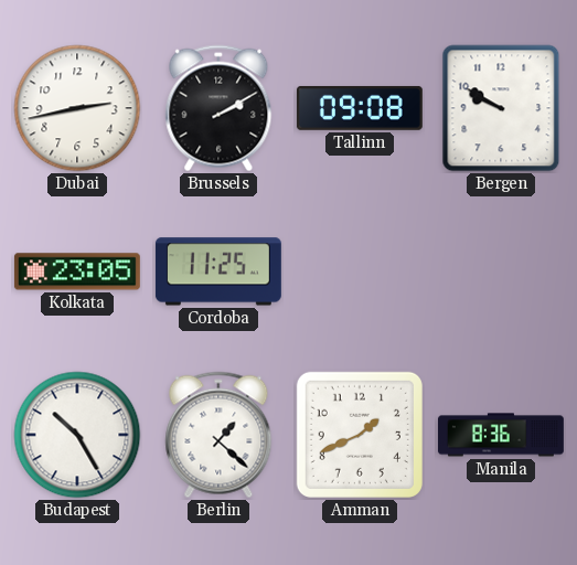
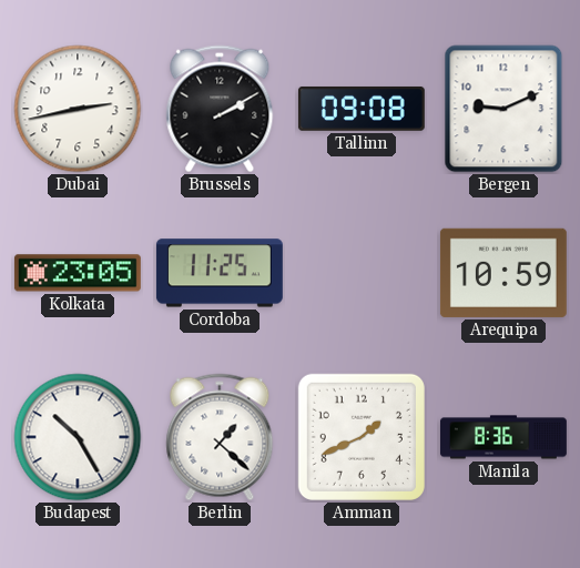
Bergen: 9:50 -> 9:11
Arequipa: none -> 10:59
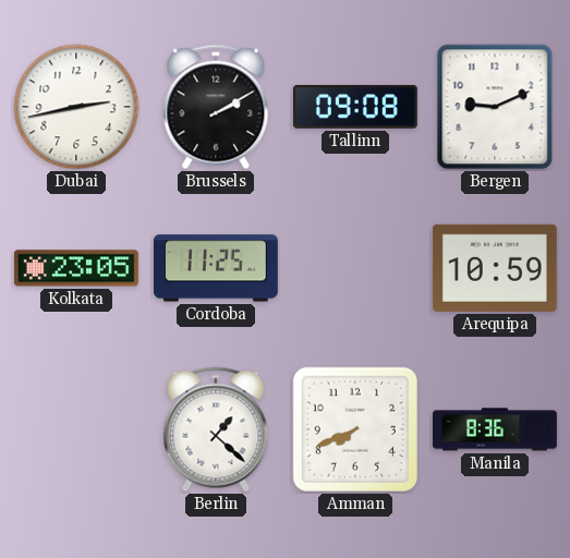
Budapest: 10:25 -> none
Amman: 1:41 -> 7:41
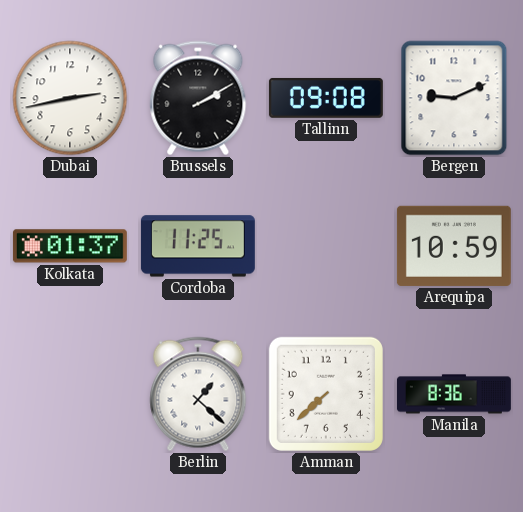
Kolkata: 23:05 -> 01:37
Amman: 7:41 -> 7:38
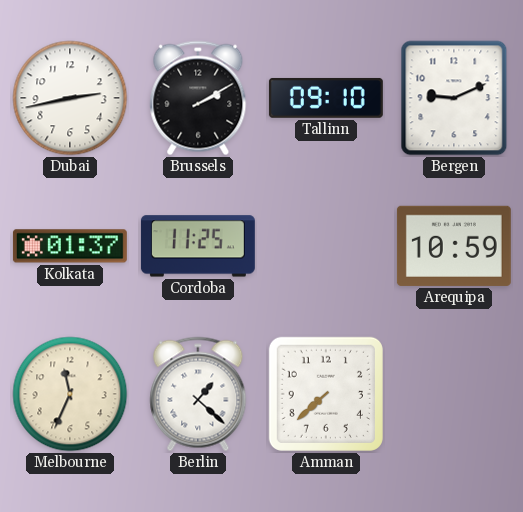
Tallinn: 09:08 -> 09:10
Melbourne: none -> 11:34
Manila: 8:36 -> none
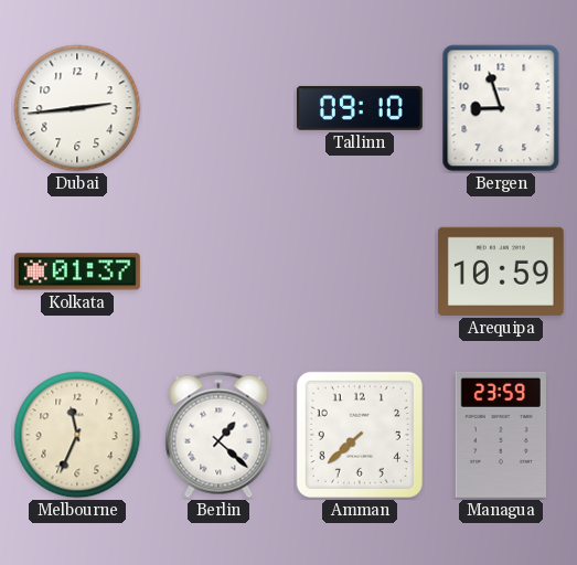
Dubai: 2:43 -> 2:44
Brussels: 2:10 -> none
Bergen: 9:11 -> 8:57
Cordoba: 11:25 -> none
Managua: none -> 23:59
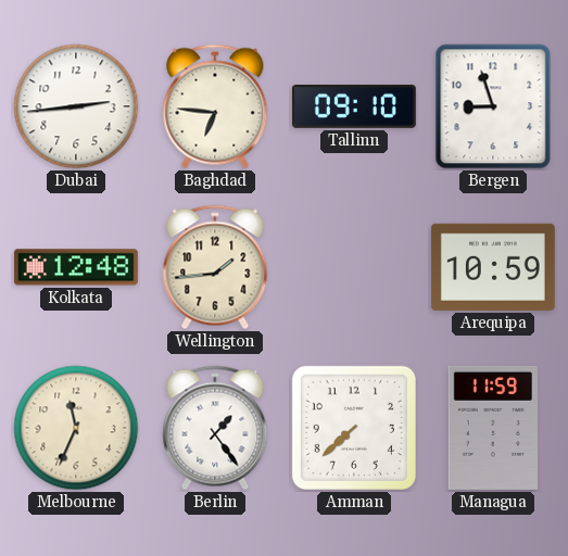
Baghdad: none -> 6:46
Kolkata: 01:37 -> 12:48
Wellington: none -> 1:44
Berlin: 1:22 -> 1:24
Managua: 23:59 -> 11:59
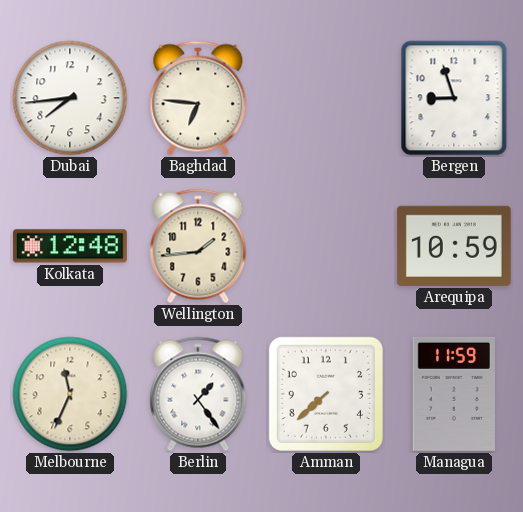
Dubai: 2:44 -> 7:44
Tallinn: 09:10 -> none
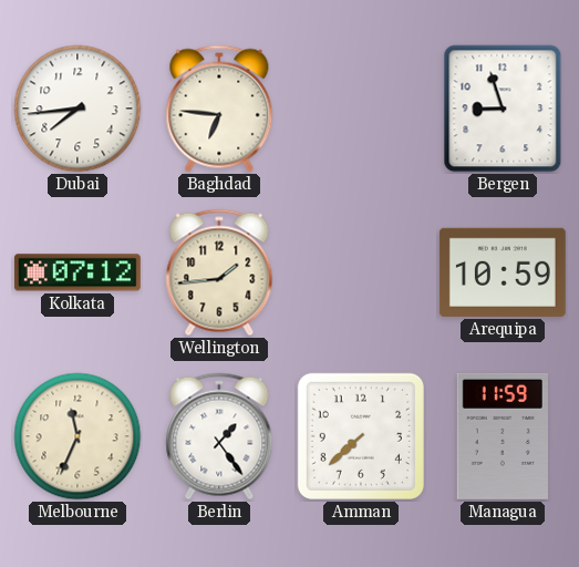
Kolkata: 12:48 -> 07:12
